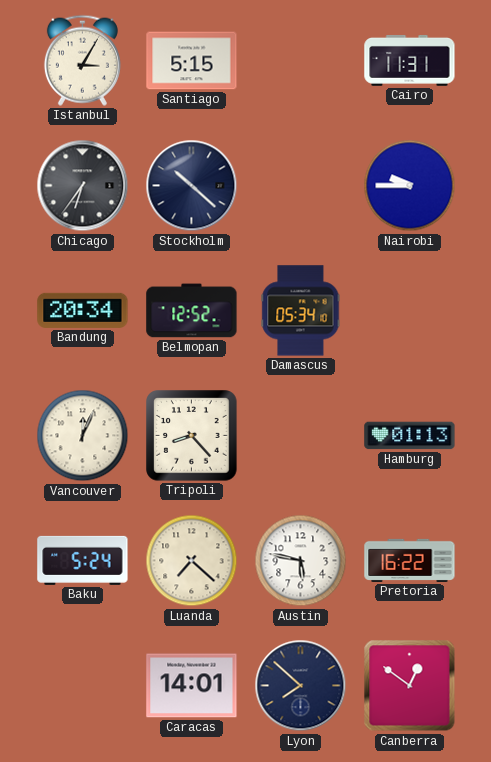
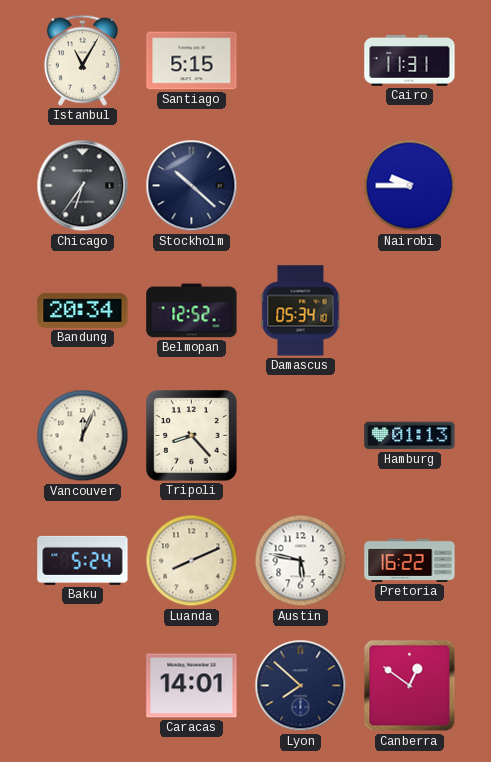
Istanbul: 3:05 -> 11:05
Luanda: 7:22 -> 8:11
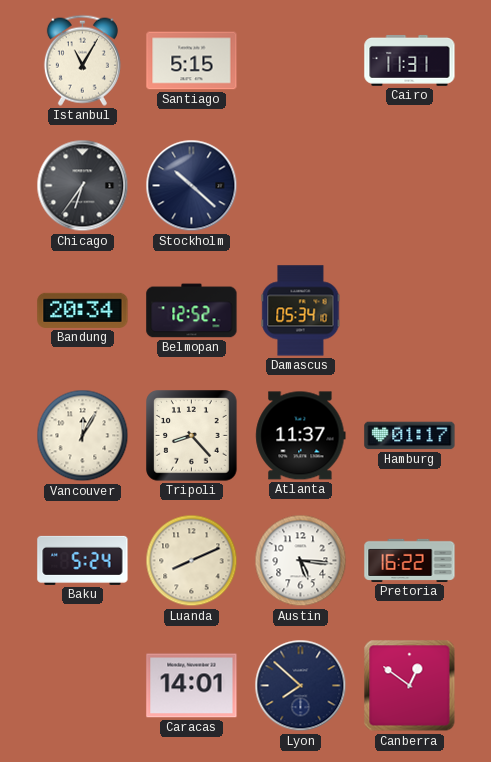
Nairobi: 9:45 -> none
Vancouver: 12:04 -> 12:05
Atlanta: none -> 11:37
Hamburg: 01:13 -> 01:17
Austin: 5:47 -> 5:16
